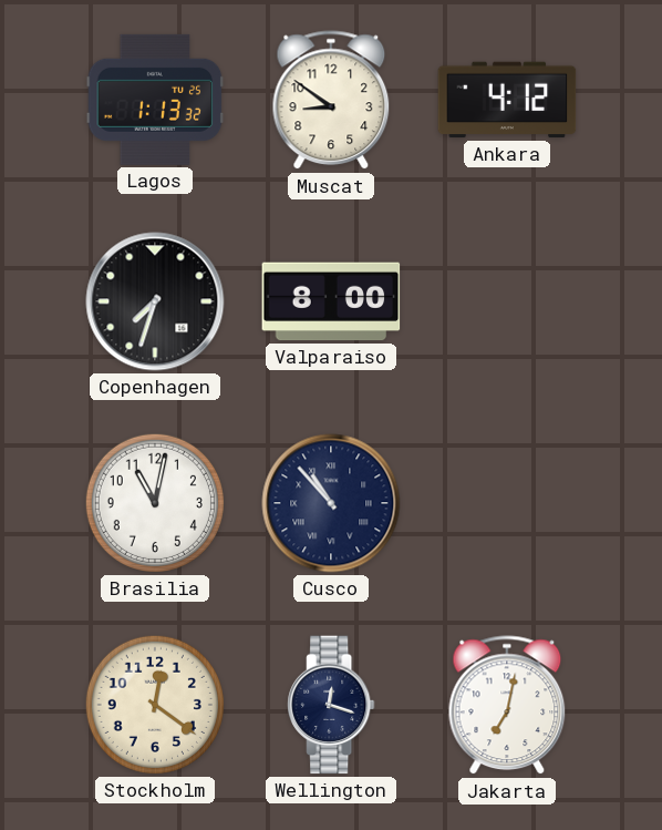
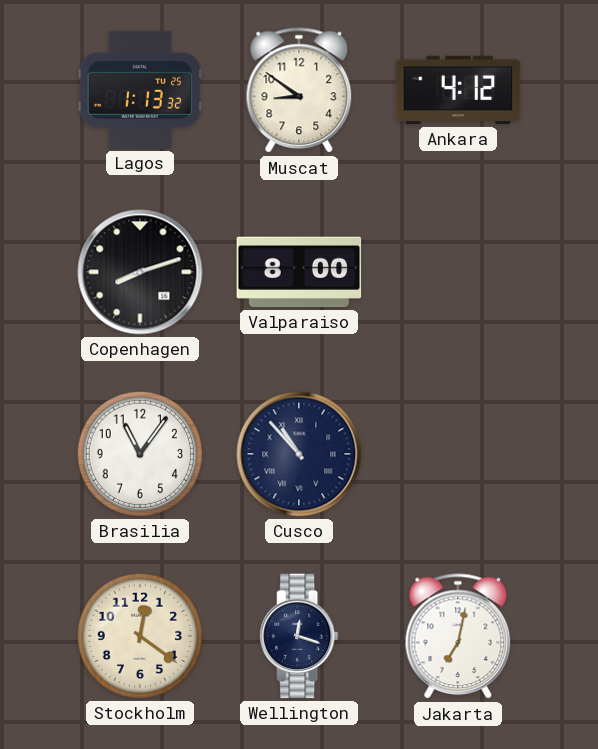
Copenhagen: 7:33 -> 8:12
Brasilia: 11:02 -> 11:06
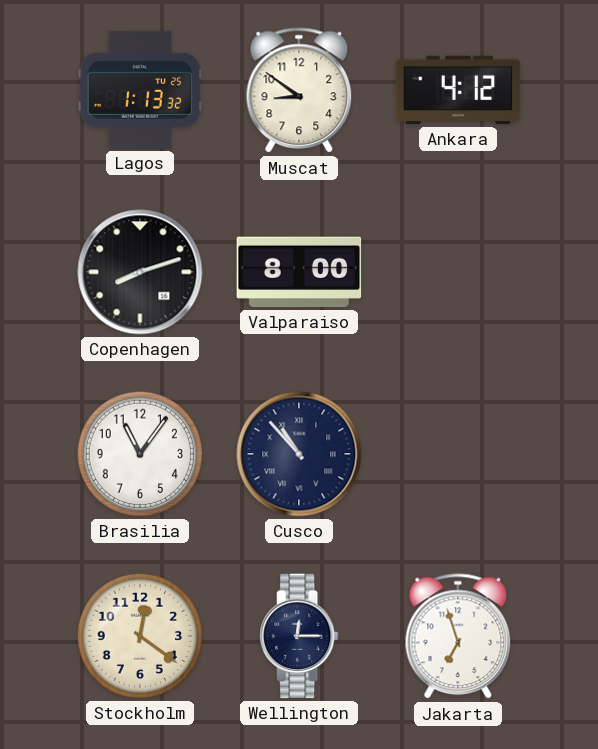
Wellington: 12:18 -> 12:15
Jakarta: 7:02 -> 6:57
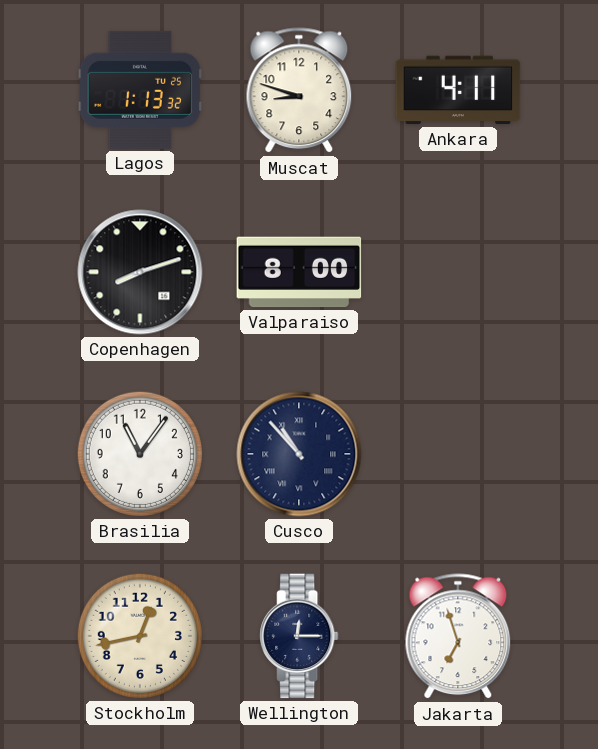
Muscat: 8:51 -> 8:48
Ankara: 4:12 -> 4:11
Stockholm: 12:21 -> 12:43
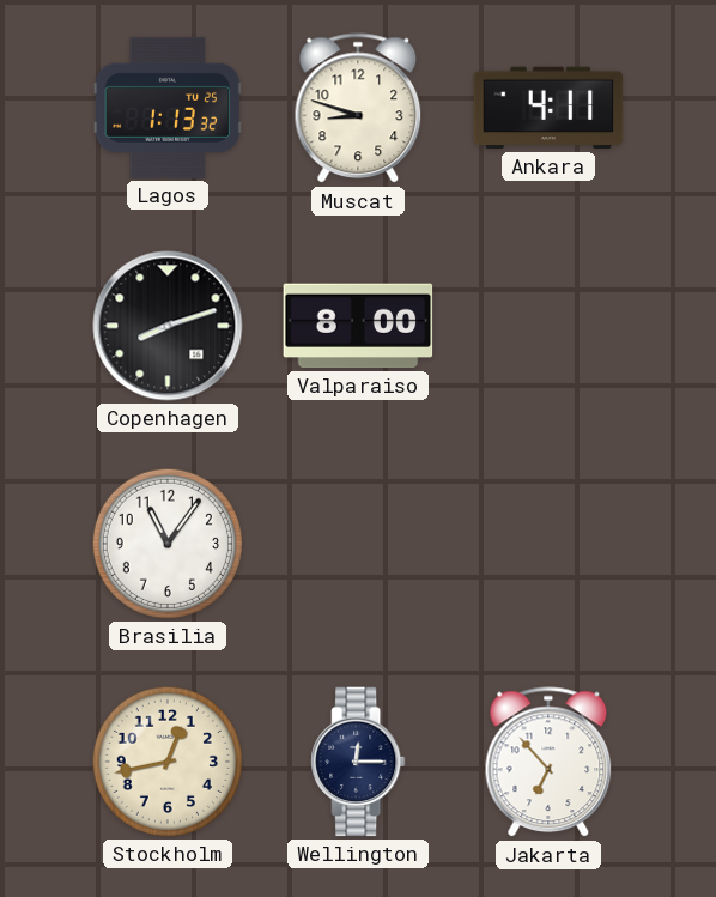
Cusco: 10:53 -> none
Jakarta: 6:57 -> 6:53
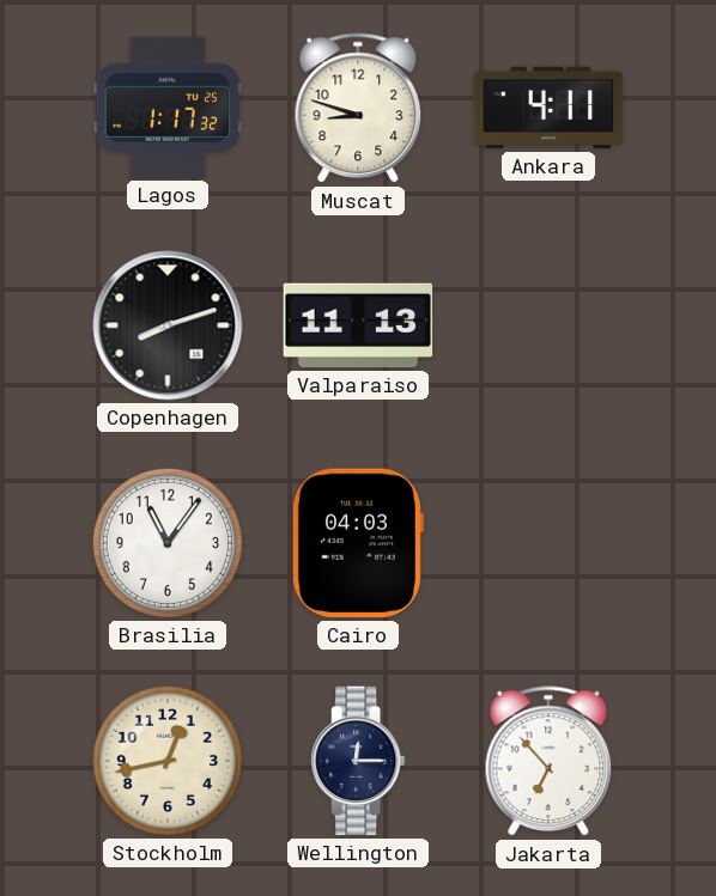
Lagos: 1:13 -> 1:17
Valparaiso: 8:00 -> 11:13
Cairo: none -> 04:03
